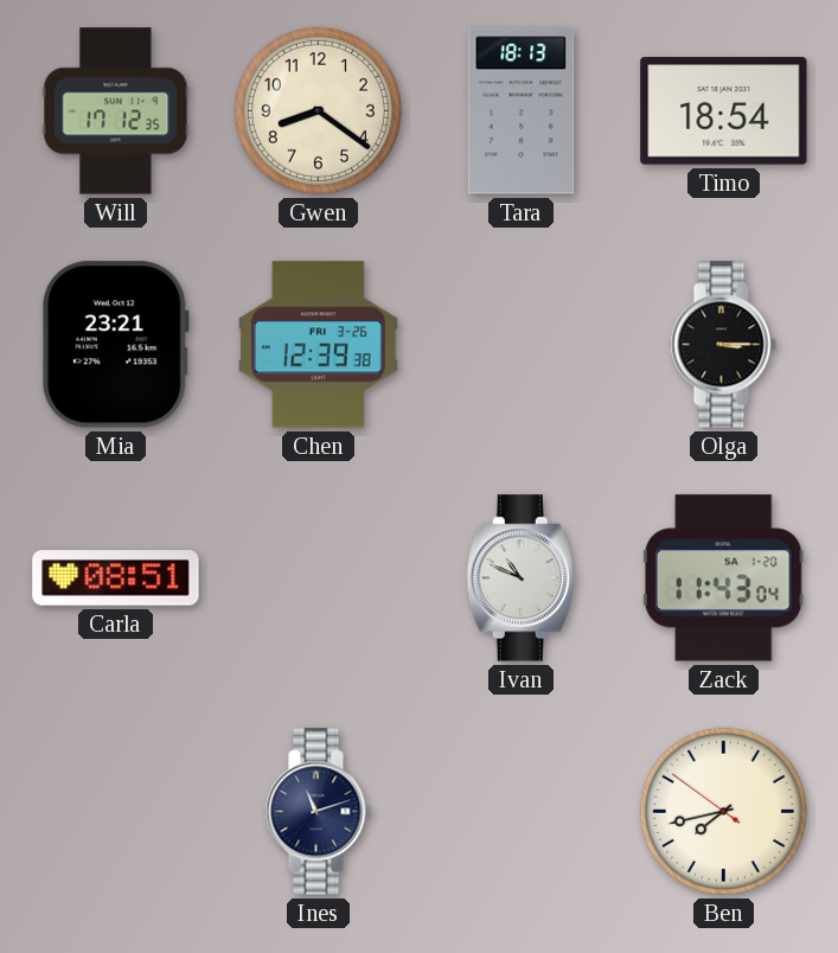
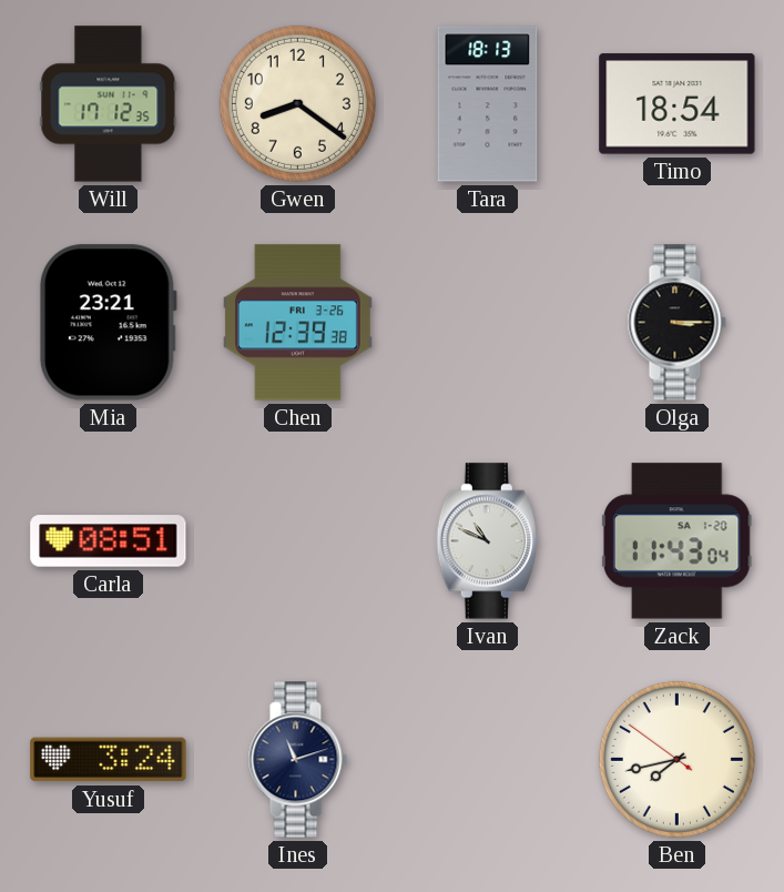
Yusuf: none -> 3:24
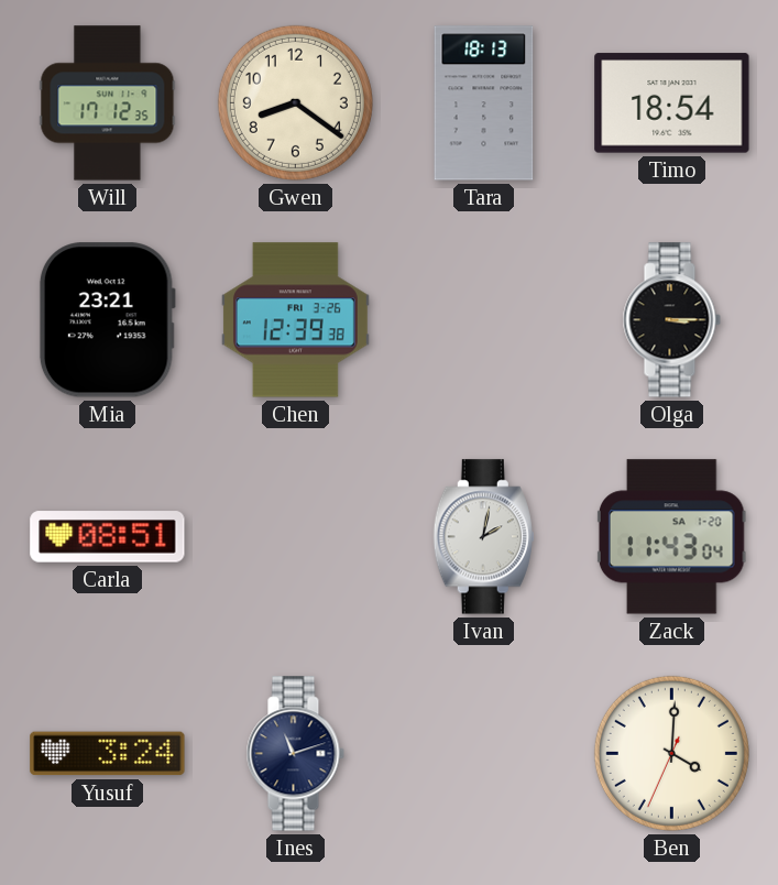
Ivan: 10:49 -> 2:02
Ben: 7:42 -> 4:00
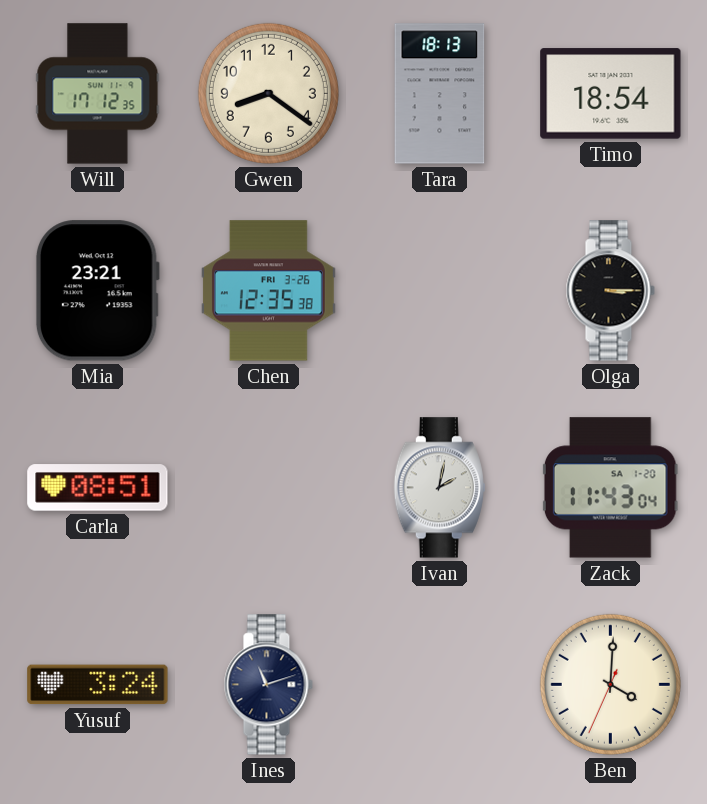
Chen: 12:39 -> 12:35
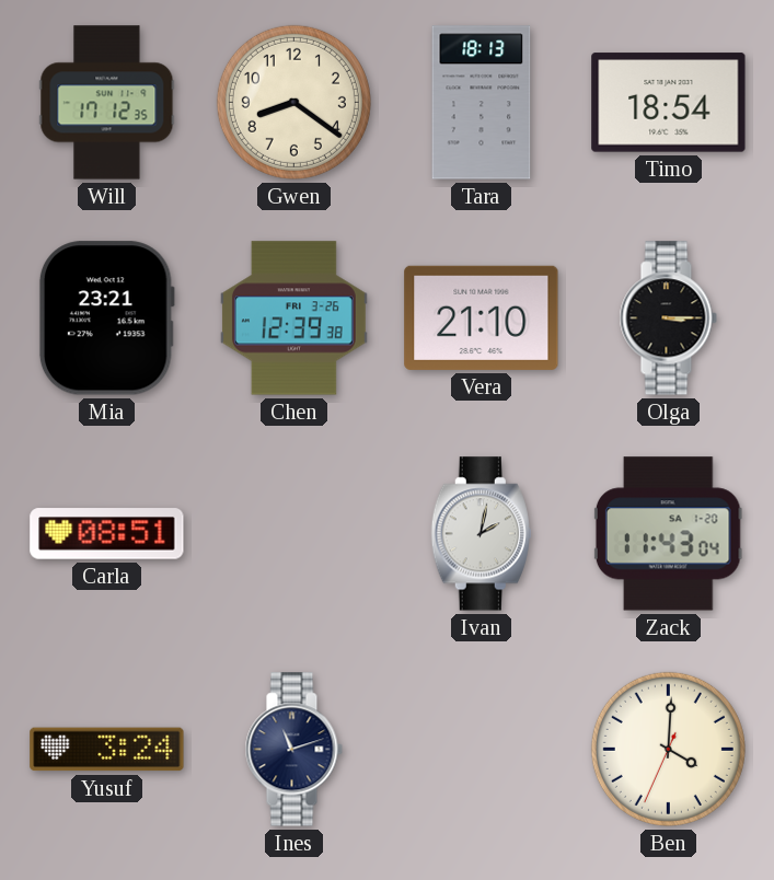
Chen: 12:35 -> 12:39
Vera: none -> 21:10
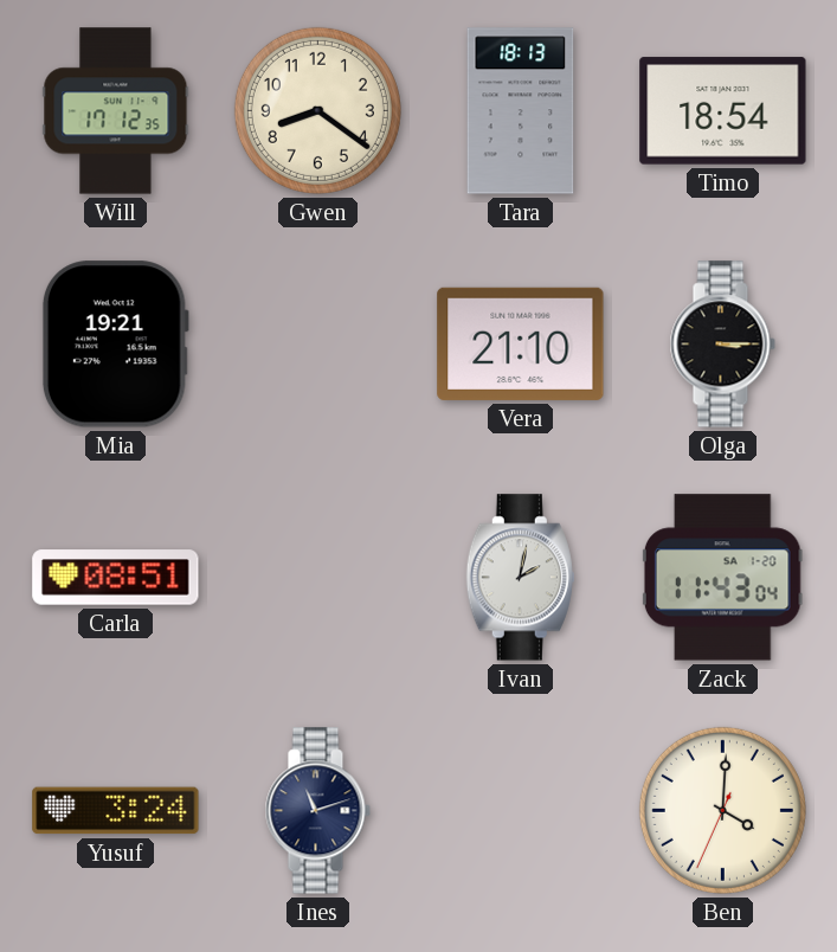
Mia: 23:21 -> 19:21
Chen: 12:39 -> none
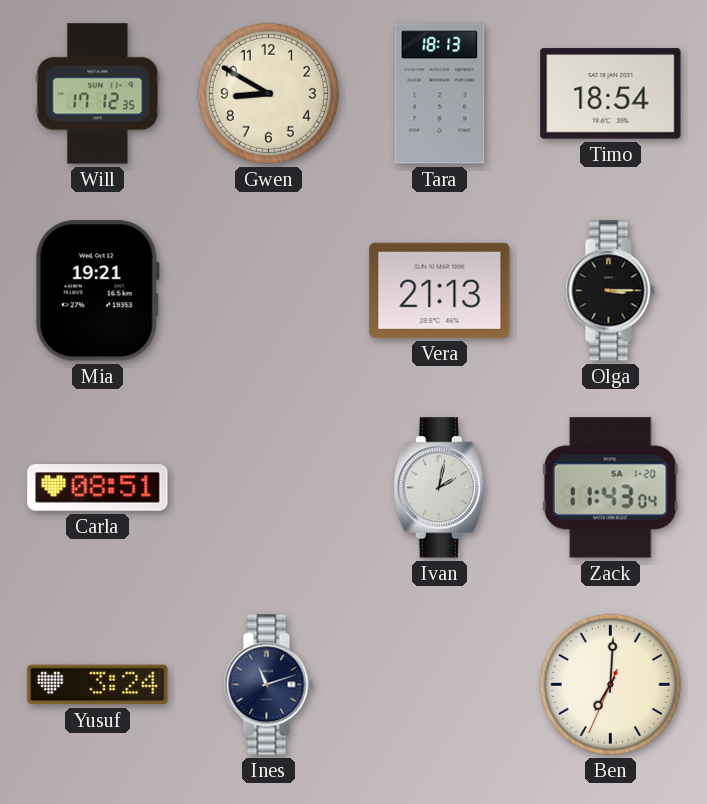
Gwen: 8:21 -> 8:50
Vera: 21:10 -> 21:13
Ben: 4:00 -> 7:00
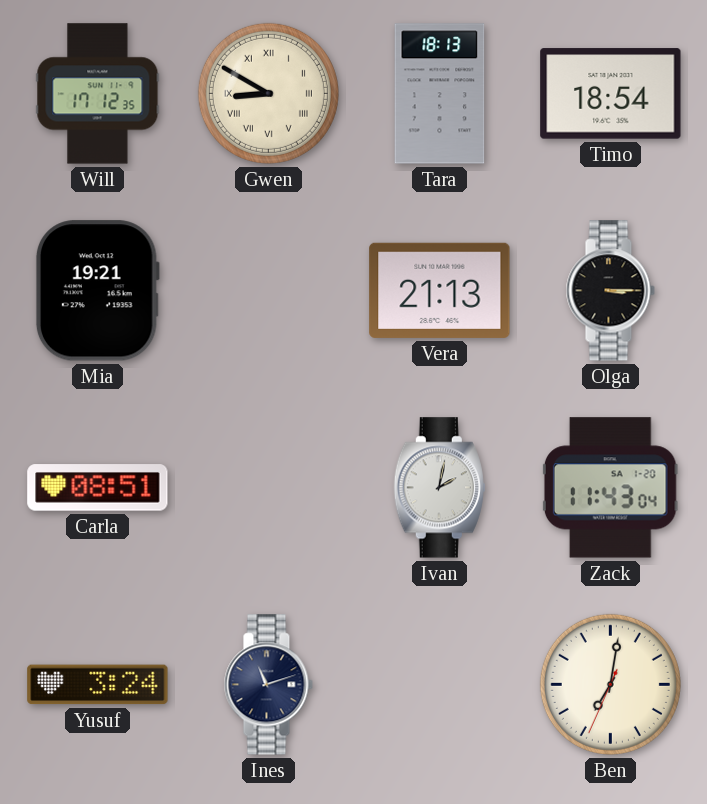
Gwen numerals: Arabic -> Roman
Ben: 7:00 -> 7:01
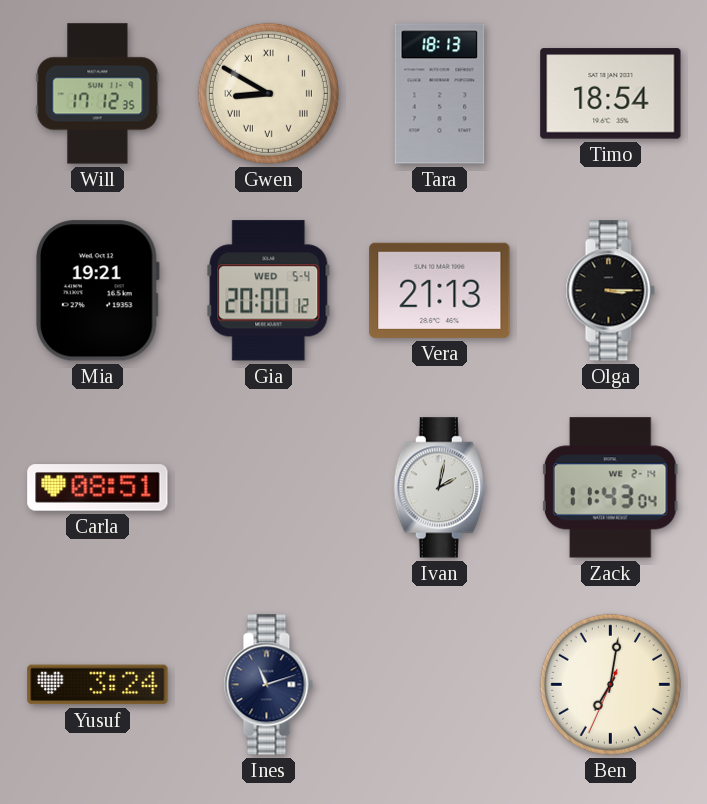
Gia: none -> 20:00
Zack date: SA 1-20 -> WE 2-14
